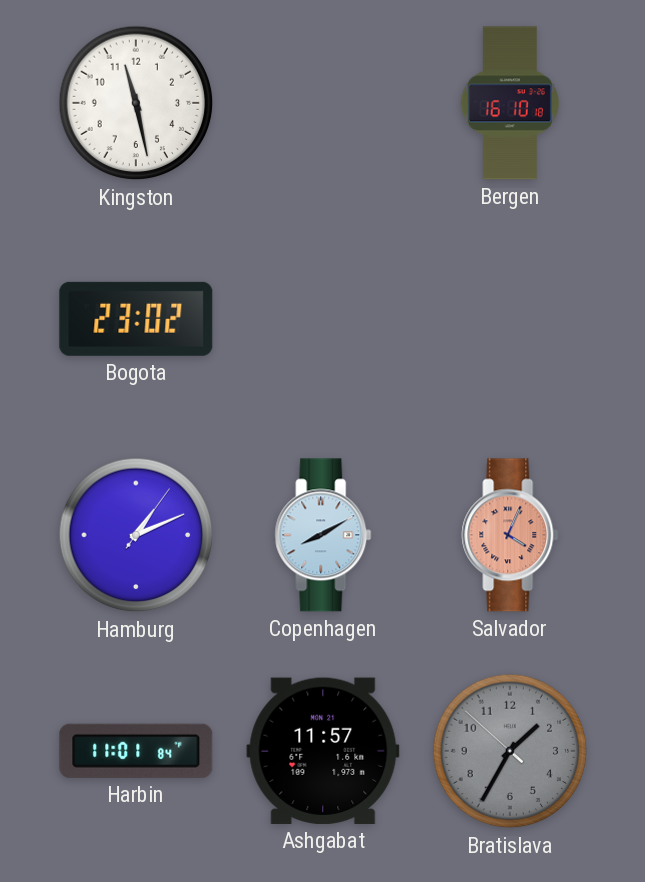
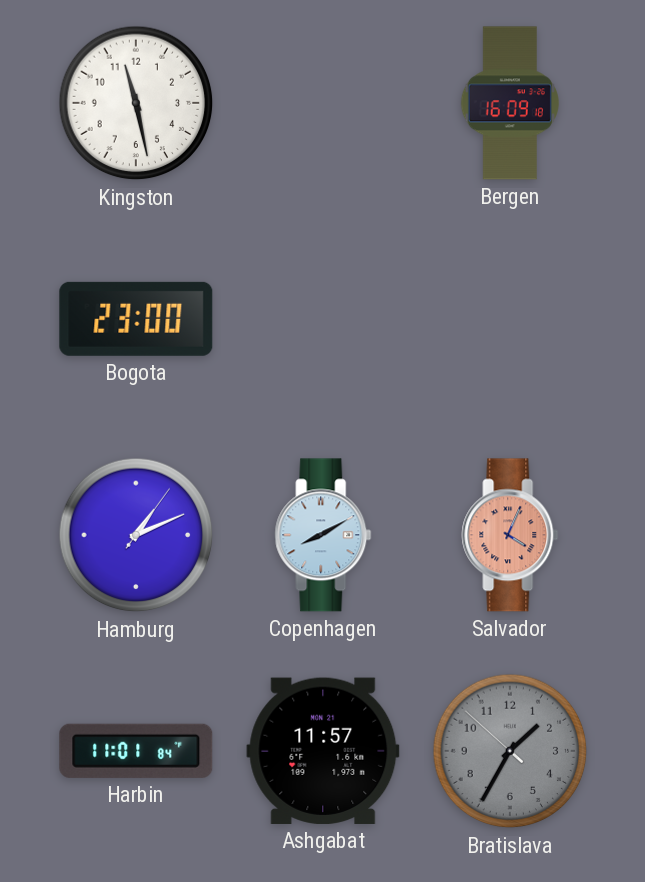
Bergen: 16:10 -> 16:09
Bogota: 23:02 -> 23:00
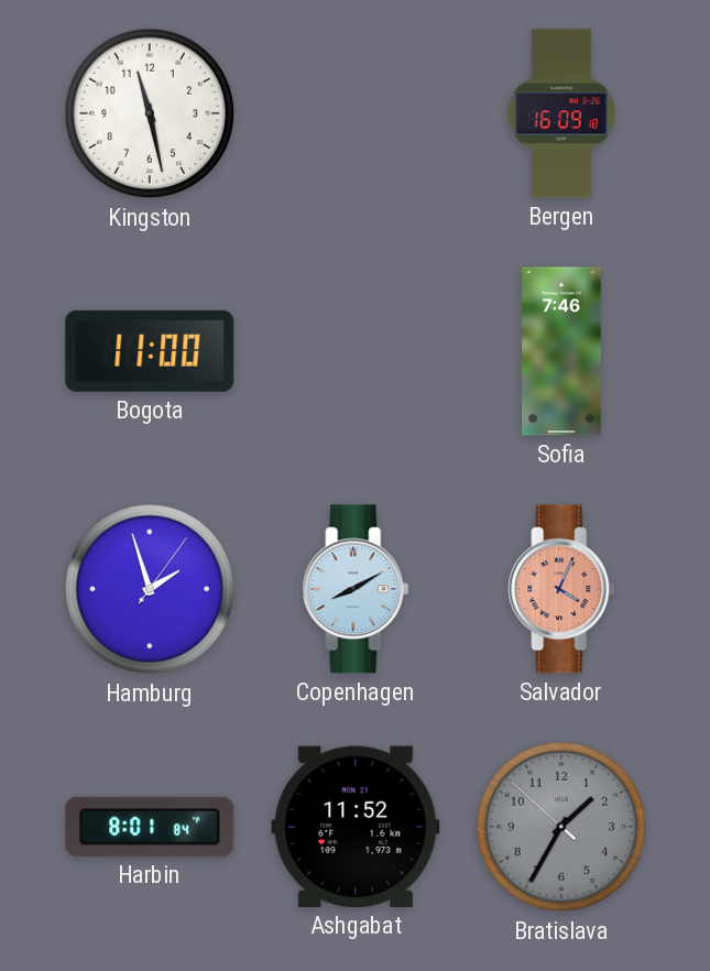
Bogota: 23:00 -> 11:00
Sofia: none -> 7:46
Hamburg: 1:11 -> 1:57
Harbin: 11:01 -> 8:01
Ashgabat: 11:57 -> 11:52
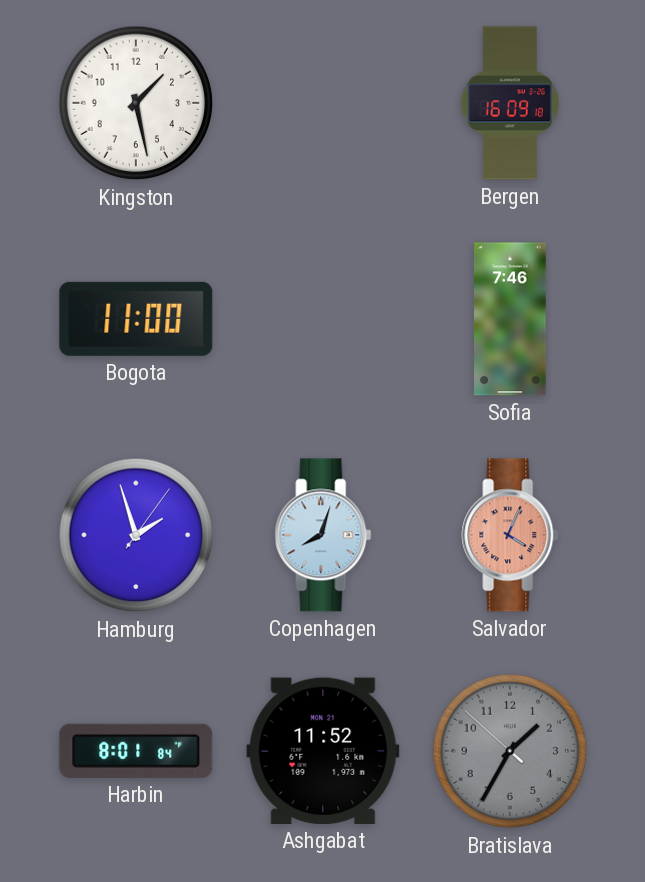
Kingston: 11:28 -> 1:28
Copenhagen: 8:10 -> 8:03
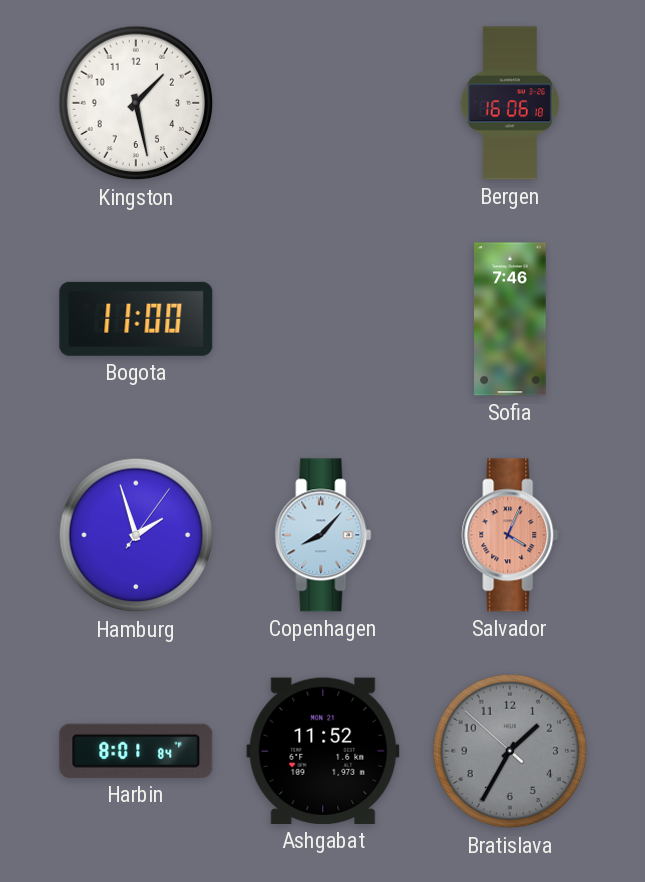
Bergen: 16:09 -> 16:06
Copenhagen: 8:03 -> 8:07
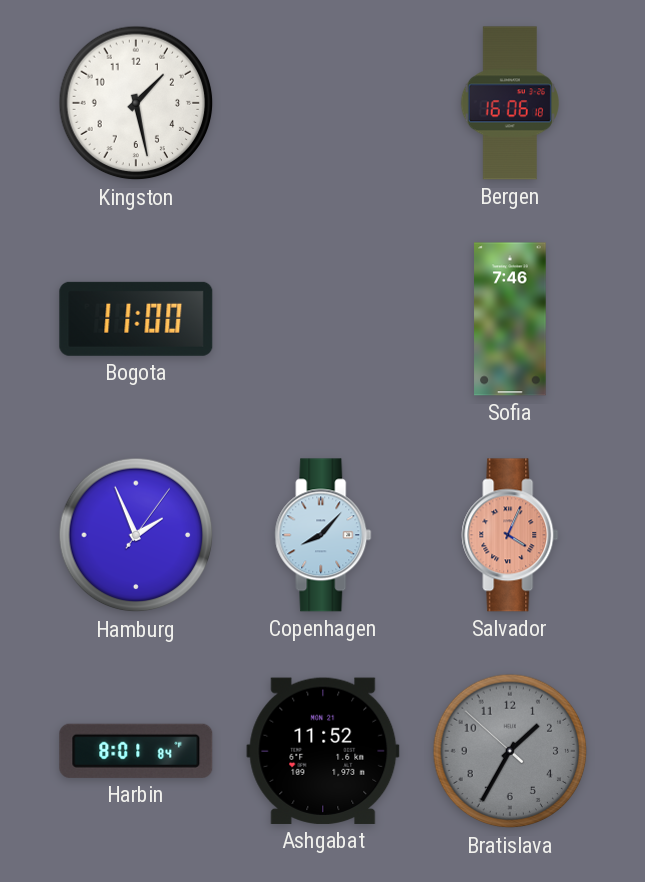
Hamburg: 1:57 -> 1:56
